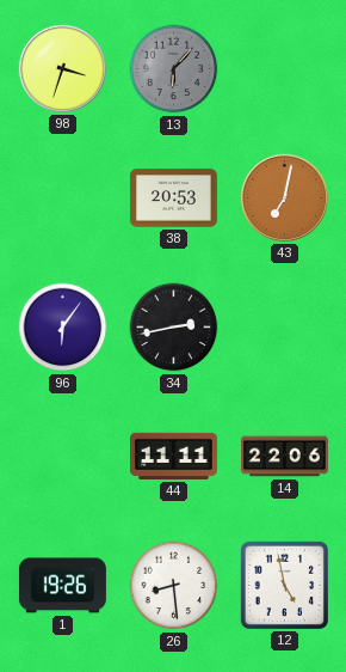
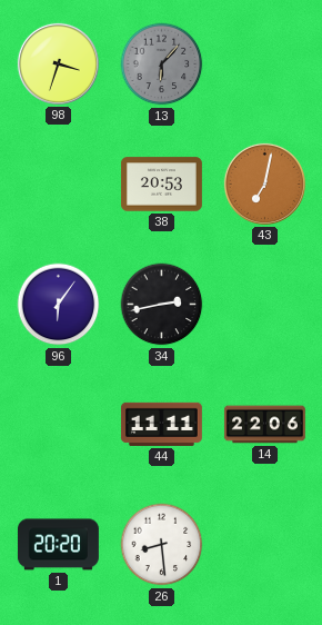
1: 19:26 -> 20:20
12: 4:58 -> none
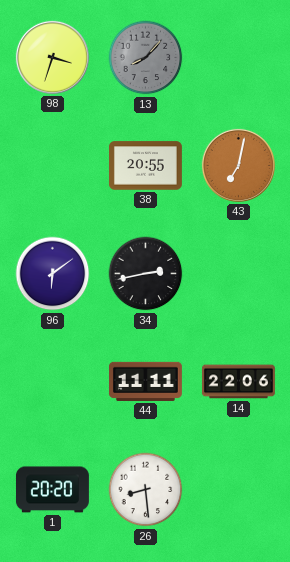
13: 6:07 -> 8:07
38: 20:53 -> 20:55
96: 6:06 -> 6:09
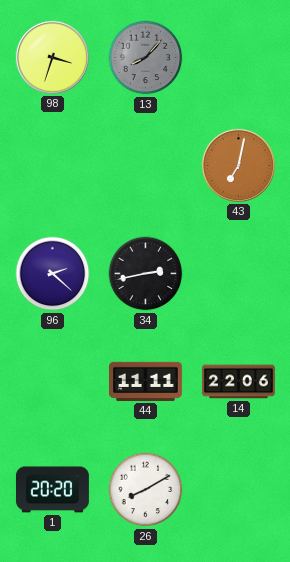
38: 20:55 -> none
96: 6:09 -> 2:22
26: 8:29 -> 8:10
